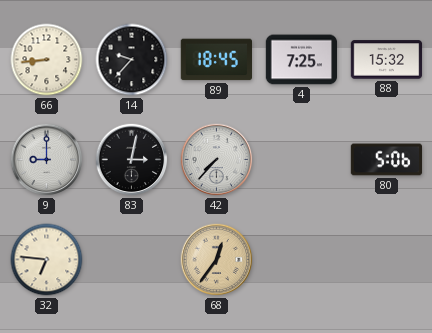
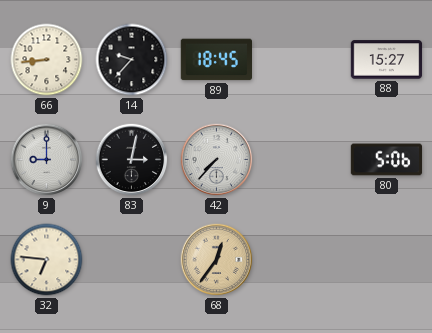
4: 7:25 -> none
88: 15:32 -> 15:27
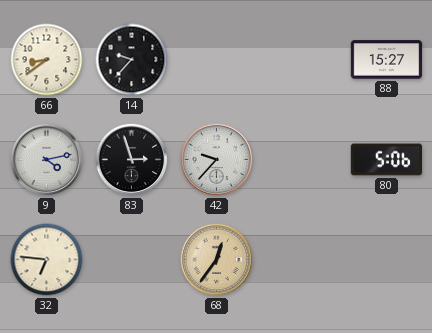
66: 8:44 -> 8:39
89: 18:45 -> none
9: 9:00 -> 4:13
83: 3:02 -> 2:57
42: 7:37 -> 9:37
